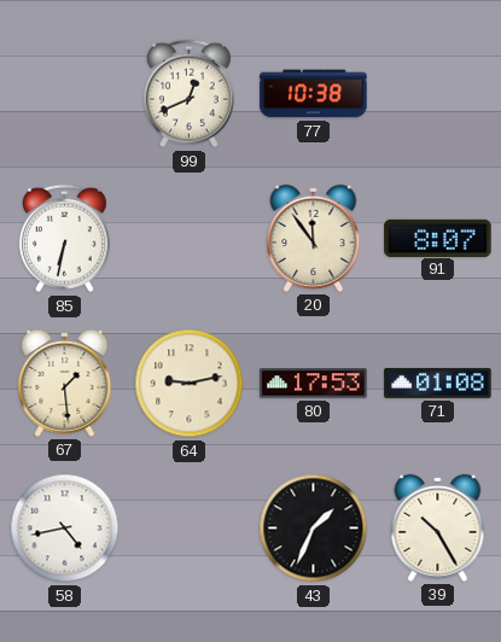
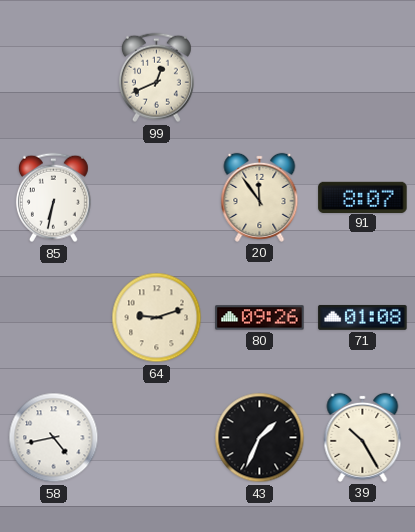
77: 10:38 -> none
67: 1:29 -> none
64: 9:13 -> 9:12
80: 17:53 -> 09:26
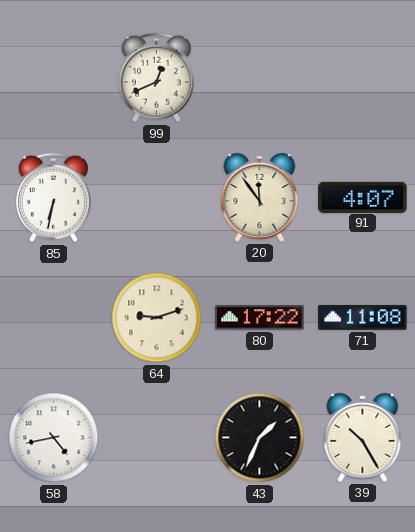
91: 8:07 -> 4:07
80: 09:26 -> 17:22
71: 01:08 -> 11:08
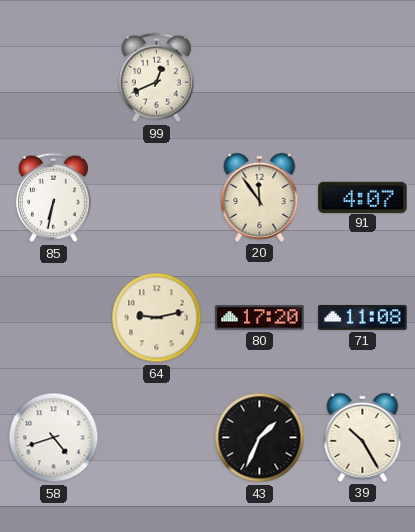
64: 9:12 -> 9:13
80: 17:22 -> 17:20
58: 4:43 -> 4:42
